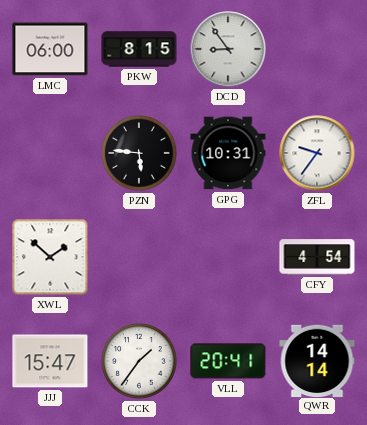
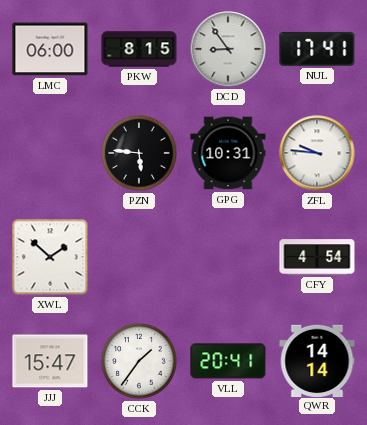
NUL: none -> 17:41
ZFL: 9:36 -> 9:46
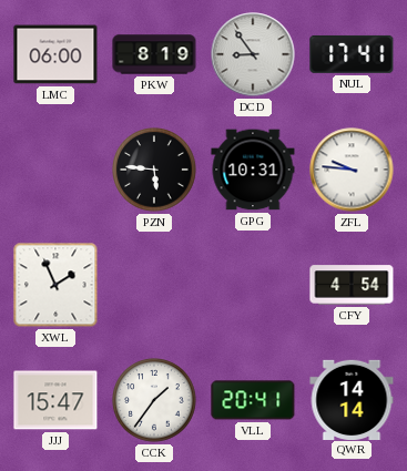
PKW: 8:15 -> 8:19
XWL: 1:52 -> 1:56
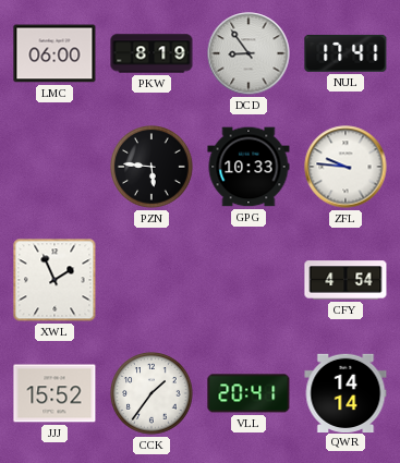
GPG: 10:31 -> 10:33
JJJ: 15:47 -> 15:52
